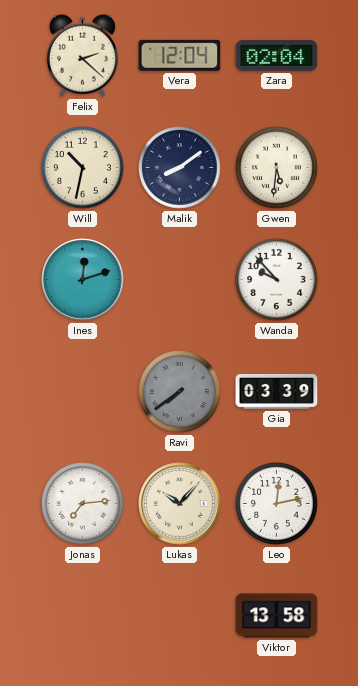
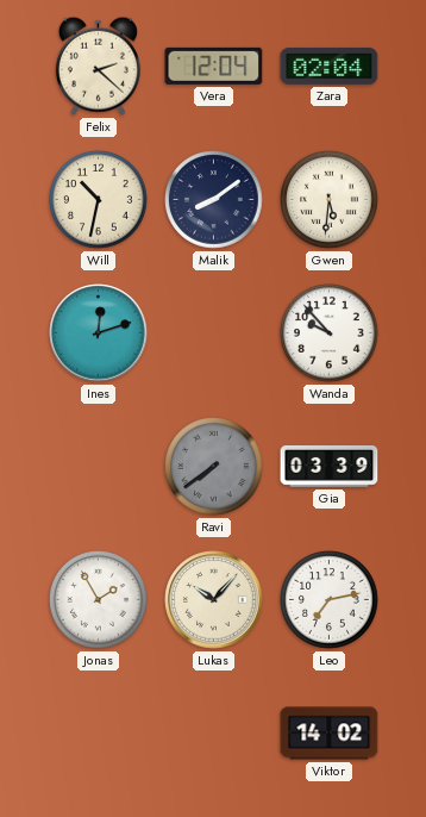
Jonas: 7:14 -> 1:55
Leo: 12:13 -> 7:13
Viktor: 13:58 -> 14:02
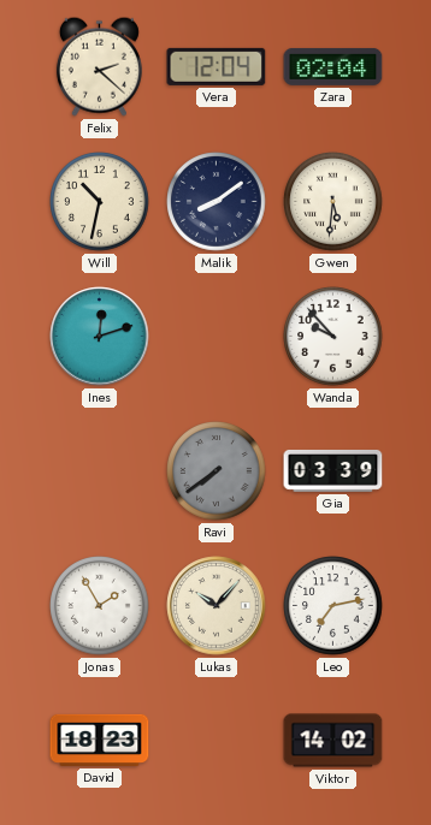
David: none -> 18:23
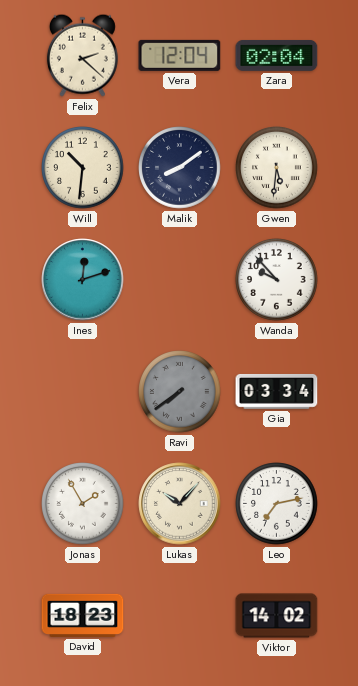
Will: 10:32 -> 10:31
Gia: 03:39 -> 03:34
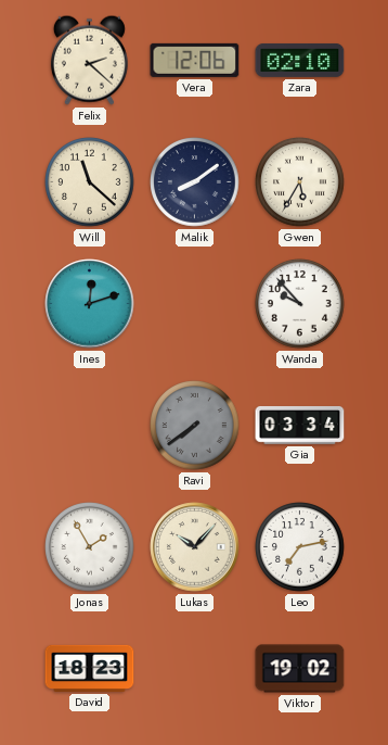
Vera: 12:04 -> 12:06
Zara: 02:04 -> 02:10
Will: 10:31 -> 11:22
Gwen: 5:31 -> 5:35
Viktor: 14:02 -> 19:02
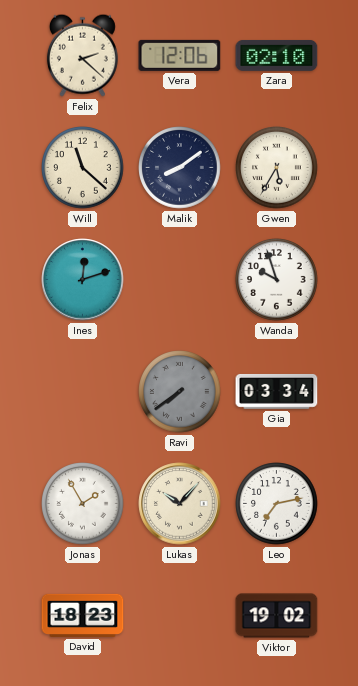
Wanda: 9:53 -> 9:57
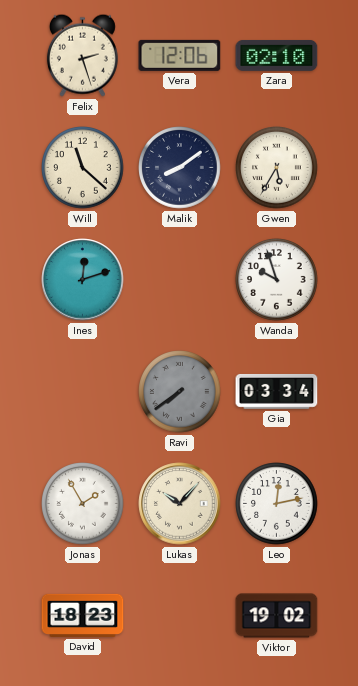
Felix: 2:22 -> 2:27
Leo: 7:13 -> 12:13
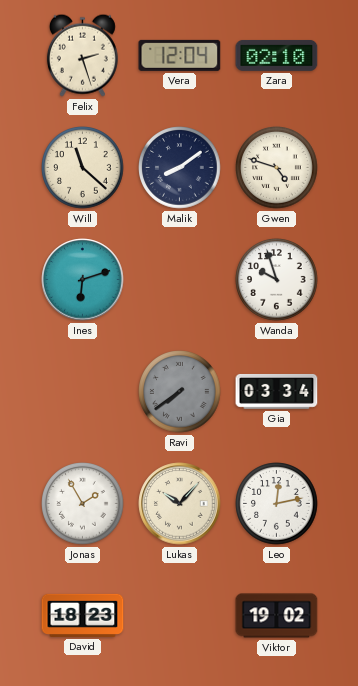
Vera: 12:06 -> 12:04
Gwen: 5:35 -> 4:48
Ines: 12:12 -> 6:12
